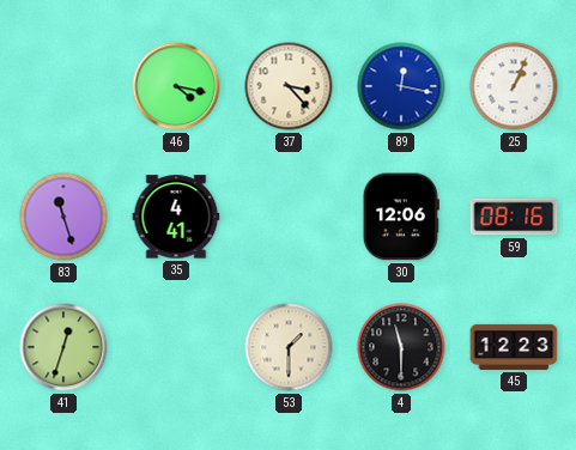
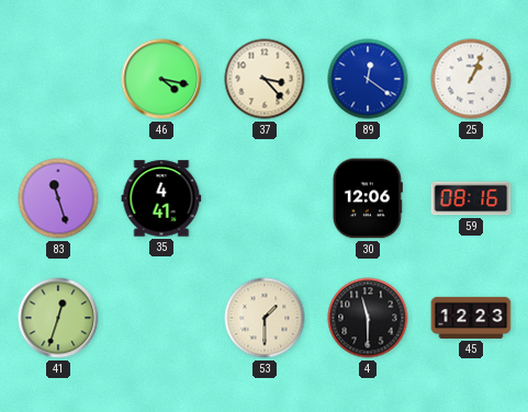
89: 12:17 -> 12:21
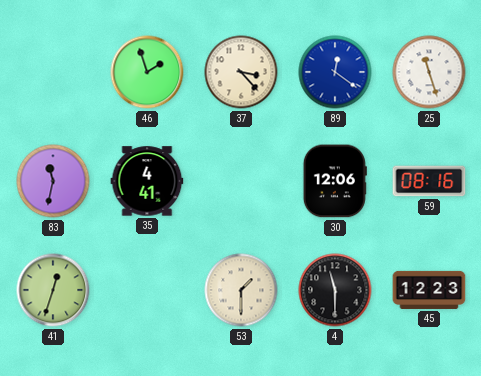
46: 4:17 -> 1:57
25: 1:04 -> 11:27
83: 11:27 -> 11:32
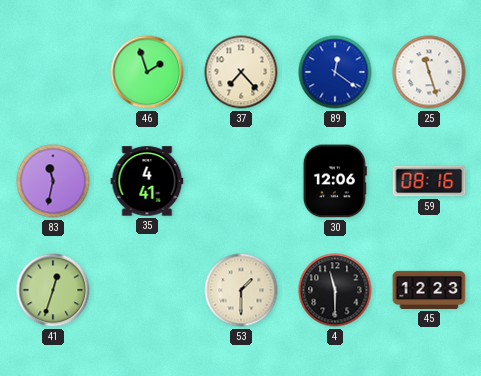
37: 3:23 -> 7:23
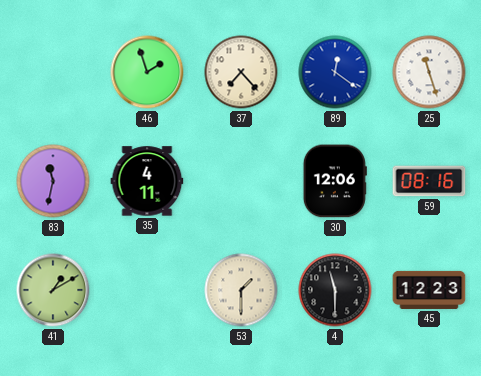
35: 4:41 -> 4:11
41: 12:33 -> 1:10
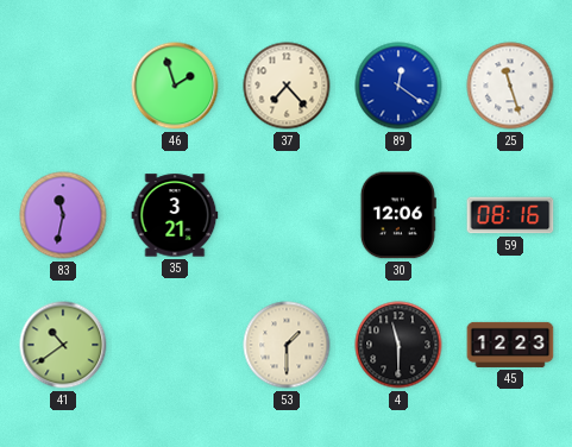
35: 4:11 -> 3:21
41: 1:10 -> 10:39
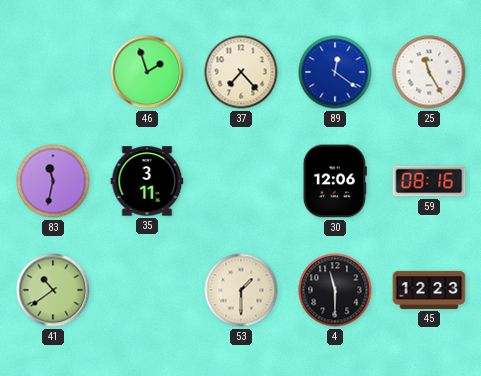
25: 11:27 -> 11:25
35: 3:21 -> 3:11
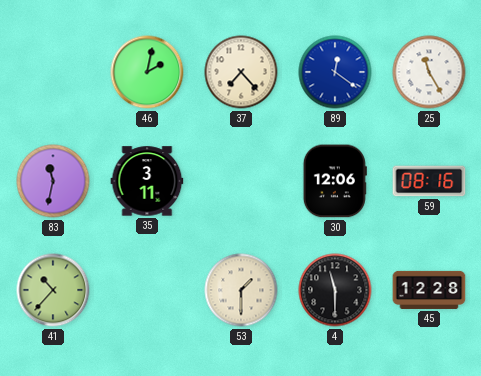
46: 1:57 -> 2:02
41: 10:39 -> 10:37
45: 12:23 -> 12:28
